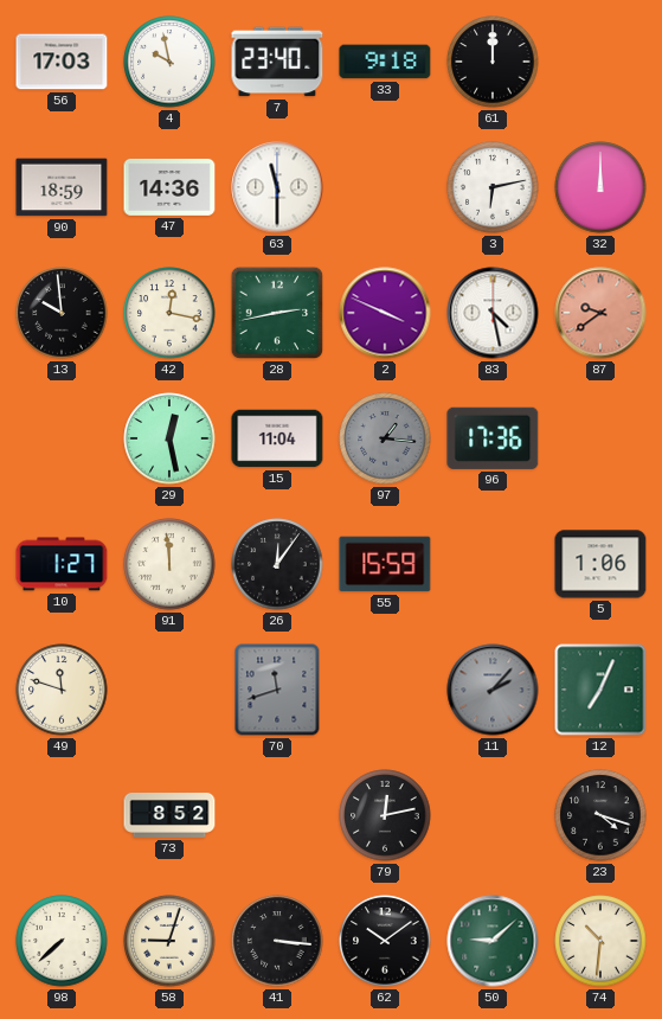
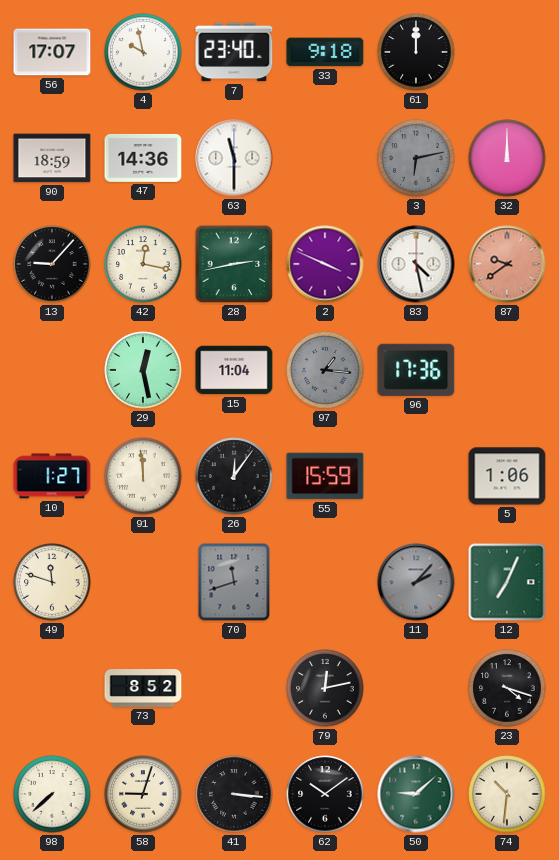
56: 17:03 -> 17:07
3 dial: white -> grey
13: 9:59 -> 9:07
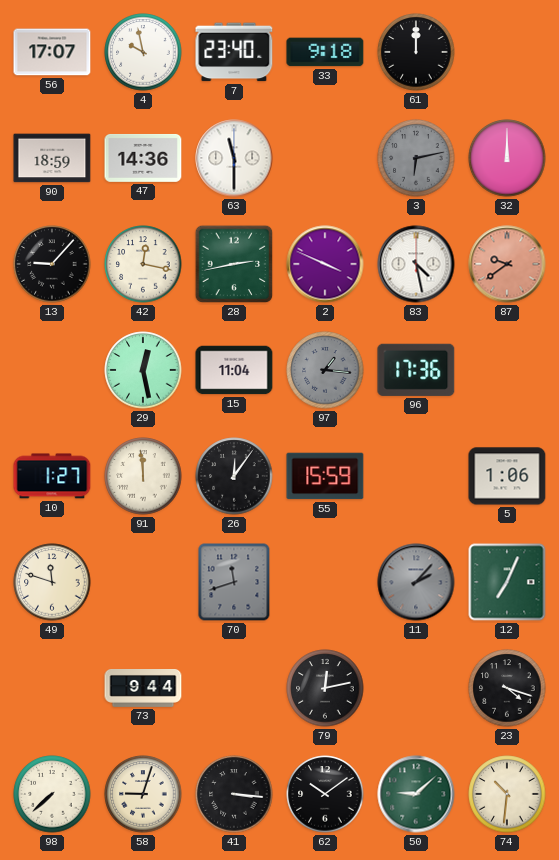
73: 8:52 -> 9:44
